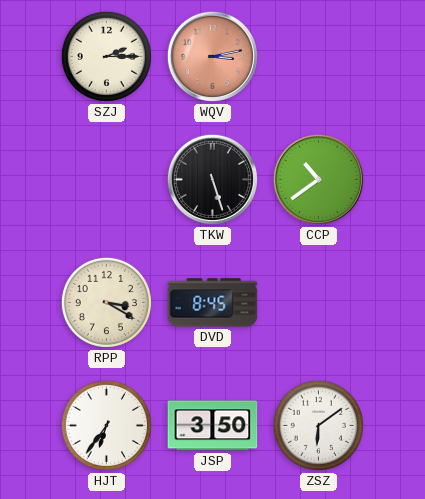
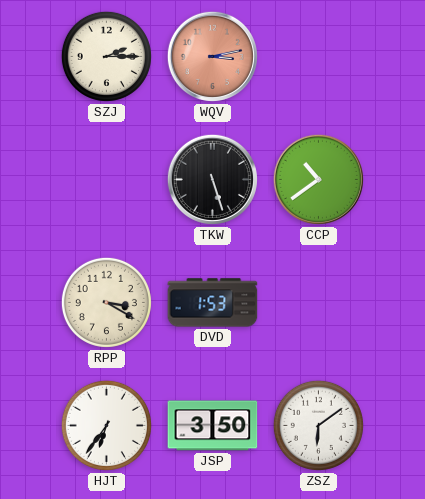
DVD: 8:45 -> 1:53
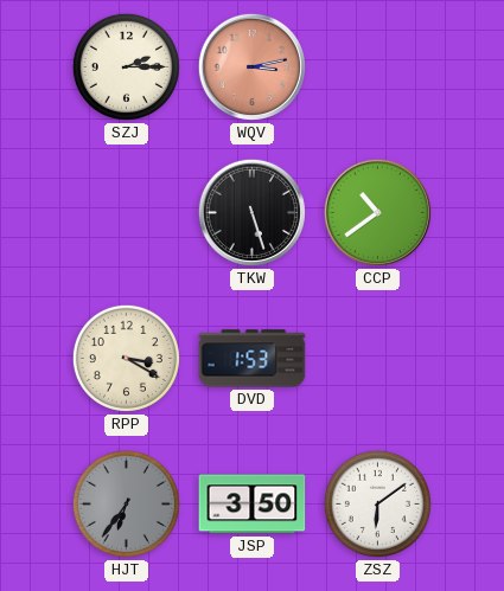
HJT dial: white -> grey
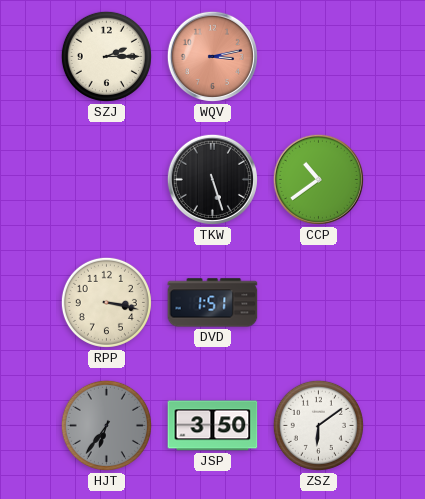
RPP: 3:20 -> 3:17
DVD: 1:53 -> 1:51
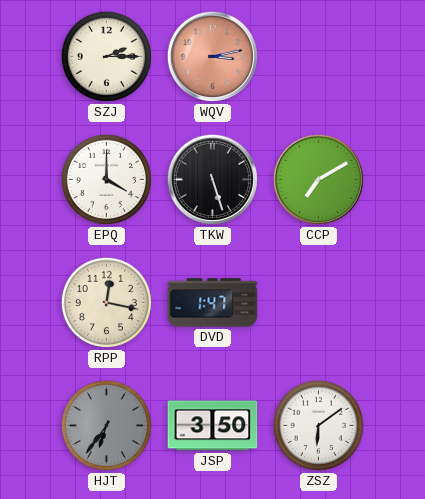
EPQ: none -> 4:00
CCP: 10:39 -> 7:10
RPP: 3:17 -> 12:17
DVD: 1:51 -> 1:47
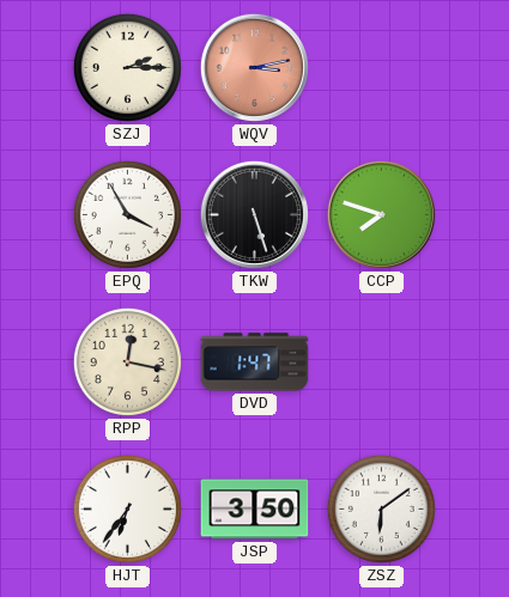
EPQ: 4:00 -> 3:55
CCP: 7:10 -> 7:48
HJT dial: grey -> white
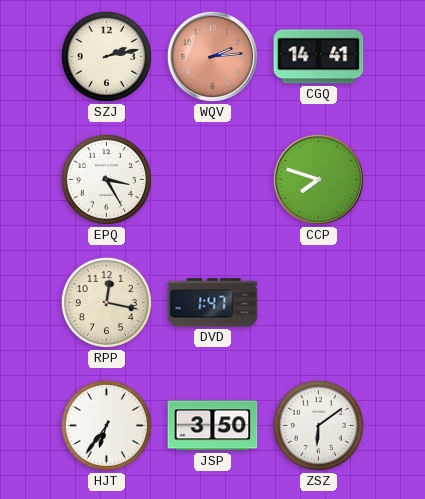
SZJ: 2:15 -> 2:13
WQV: 3:13 -> 2:14
CGQ: none -> 14:41
EPQ: 3:55 -> 3:25
TKW: 5:27 -> none
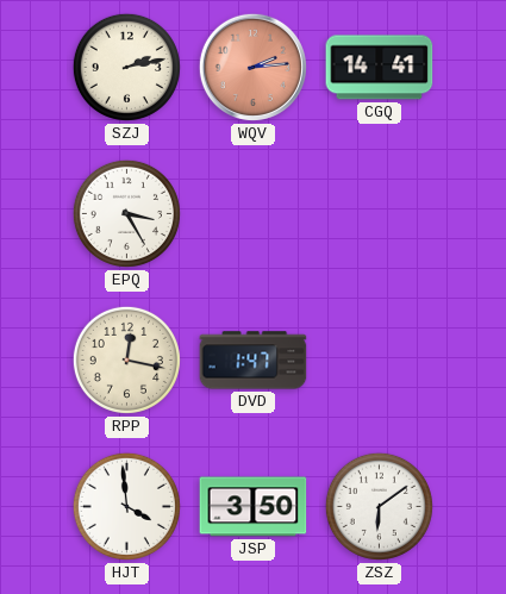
CCP: 7:48 -> none
HJT: 6:36 -> 3:59
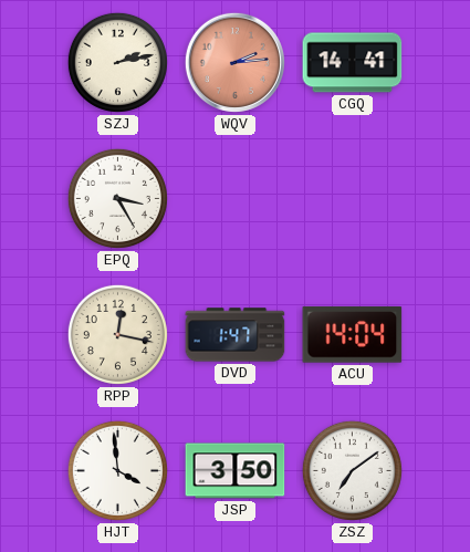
ACU: none -> 14:04
ZSZ: 6:09 -> 7:09
